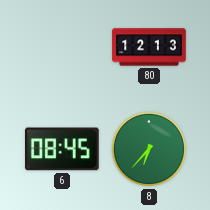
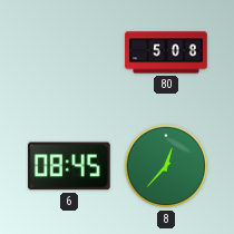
80: 12:13 -> 5:08
8: 6:37 -> 12:37
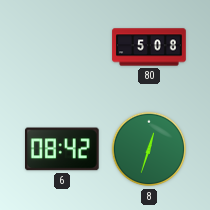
6: 08:45 -> 08:42
8: 12:37 -> 12:33
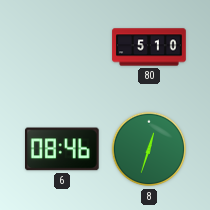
80: 5:08 -> 5:10
6: 08:42 -> 08:46
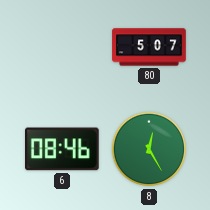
80: 5:10 -> 5:07
8: 12:33 -> 12:25
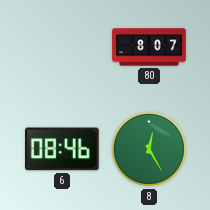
80: 5:07 -> 8:07
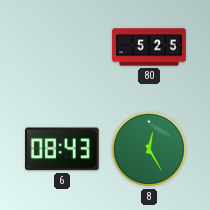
80: 8:07 -> 5:25
6: 08:46 -> 08:43
